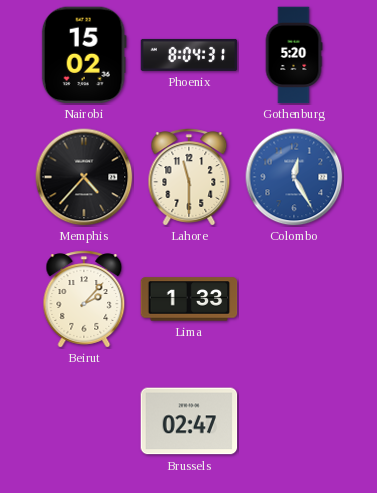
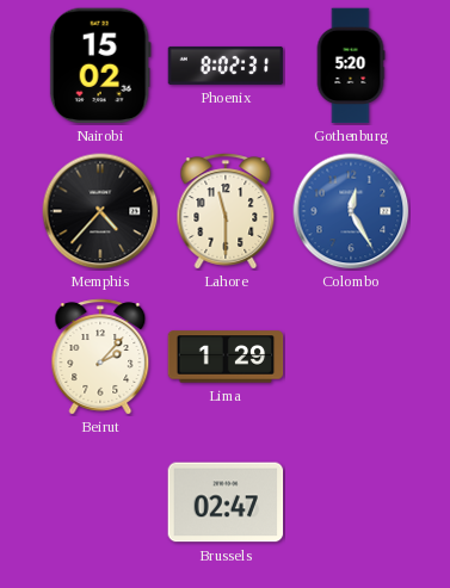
Phoenix: 8:04 -> 8:02
Lima: 1:33 -> 1:29
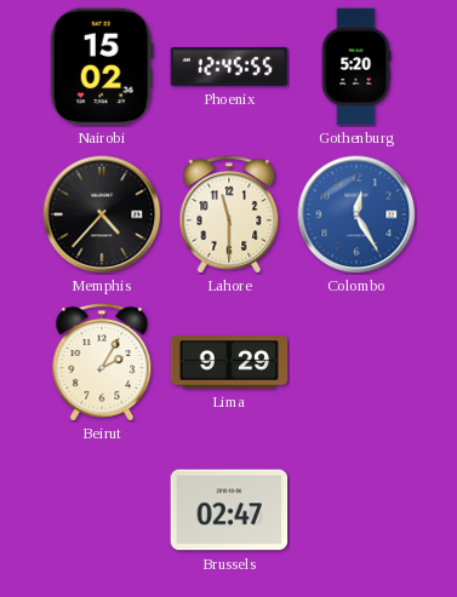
Phoenix: 8:02 -> 12:45
Beirut: 2:07 -> 2:05
Lima: 1:29 -> 9:29
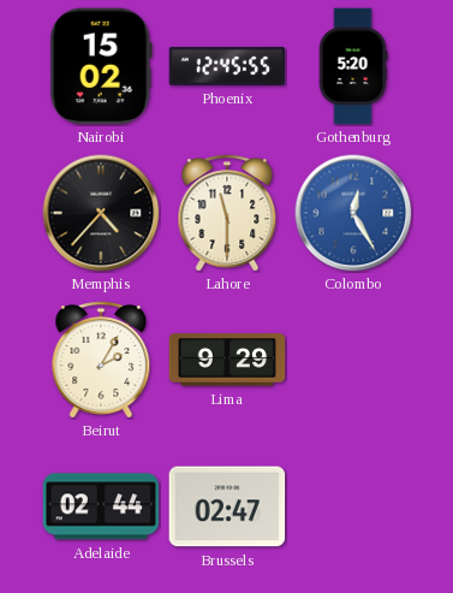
Adelaide: none -> 02:44
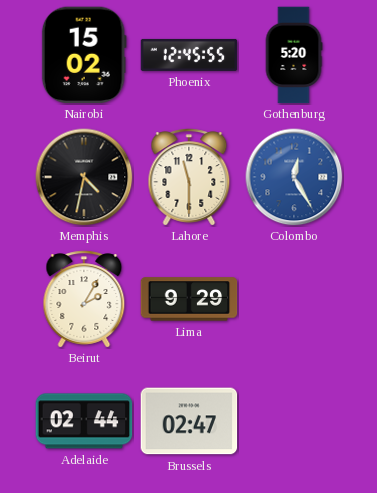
Memphis: 4:37 -> 4:32
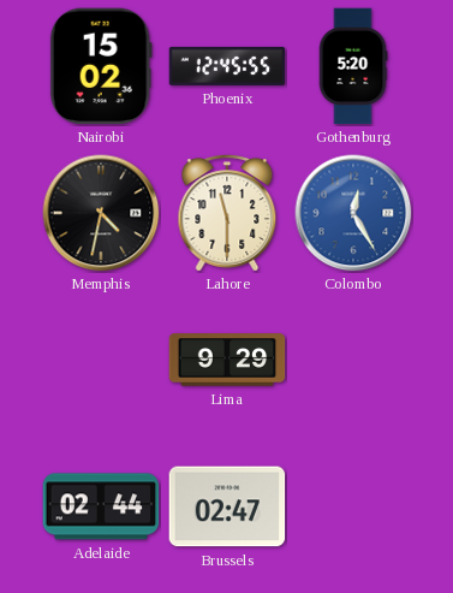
Beirut: 2:05 -> none
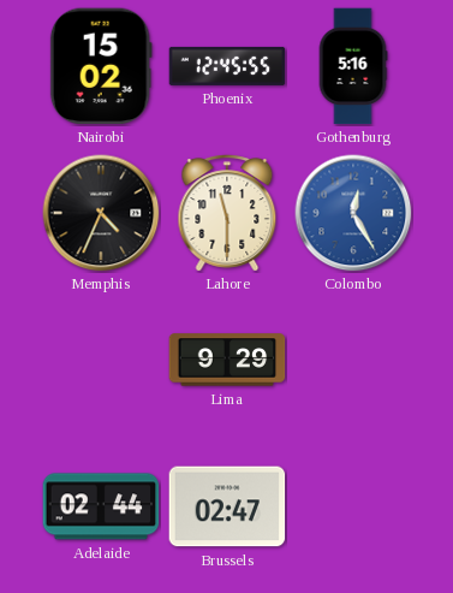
Gothenburg: 5:20 -> 5:16
Memphis: 4:32 -> 4:34
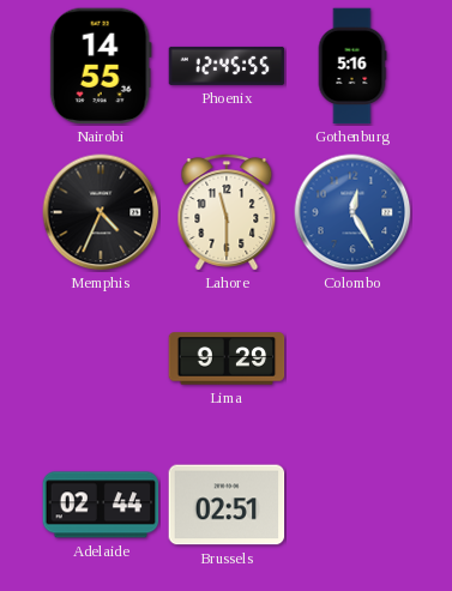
Nairobi: 15:02 -> 14:55
Brussels: 02:47 -> 02:51
